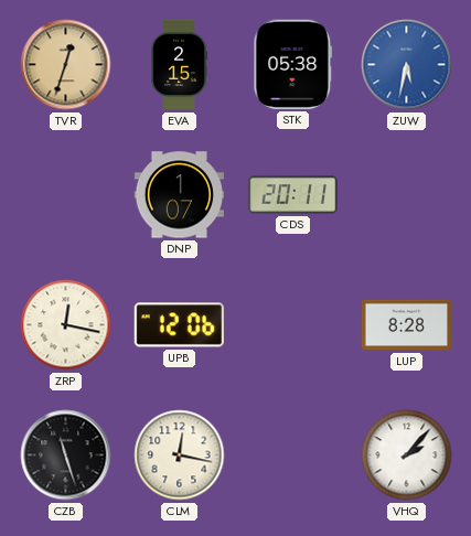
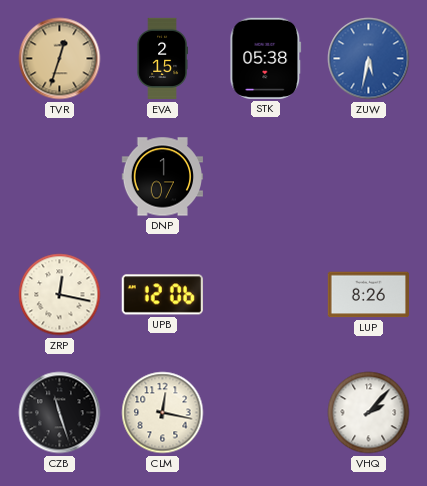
CDS: 20:11 -> none
LUP: 8:28 -> 8:26
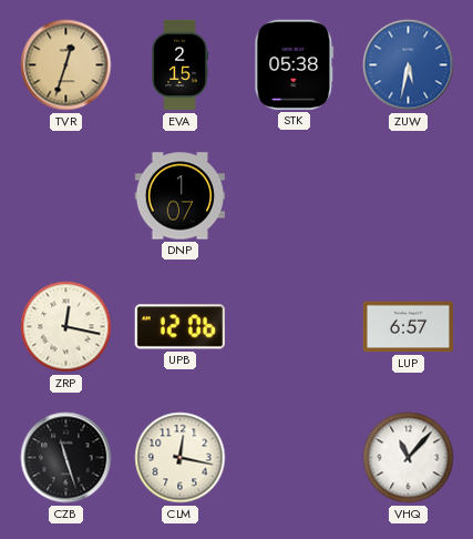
LUP: 8:26 -> 6:57
VHQ: 2:07 -> 11:07
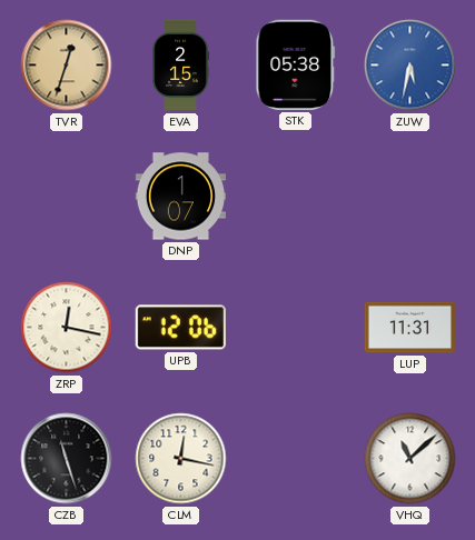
LUP: 6:57 -> 11:31
VHQ: 11:07 -> 11:08
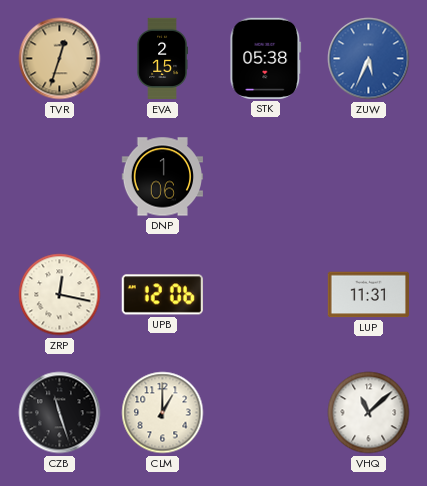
ZUW: 5:32 -> 5:34
DNP: 1:07 -> 1:06
CLM: 12:17 -> 1:00
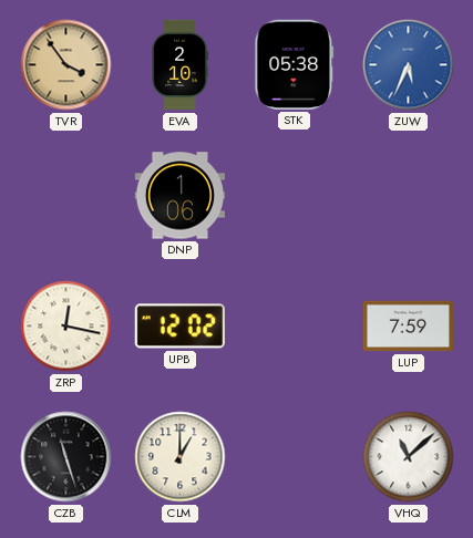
TVR: 12:33 -> 3:54
EVA: 2:15 -> 2:10
UPB: 12:06 -> 12:02
LUP: 11:31 -> 7:59
